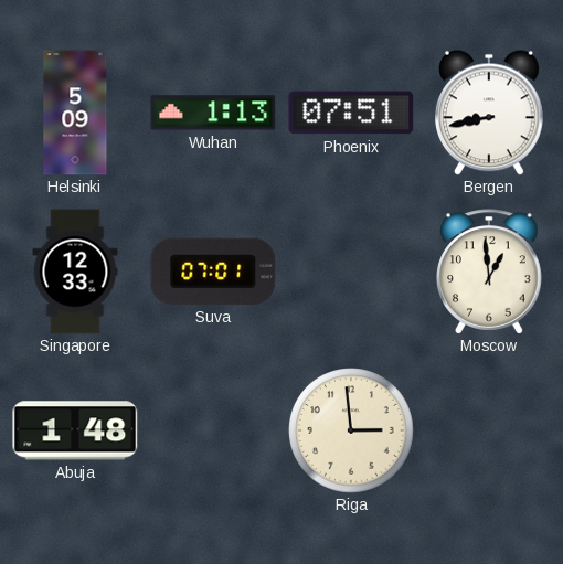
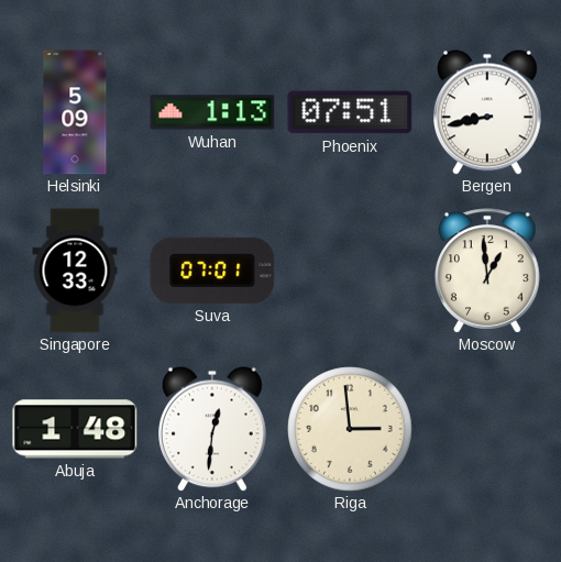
Anchorage: none -> 12:31
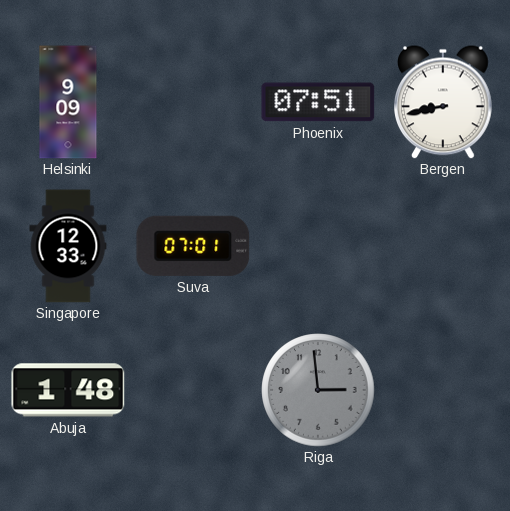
Helsinki: 5:09 -> 9:09
Wuhan: 1:13 -> none
Moscow: 12:59 -> none
Anchorage: 12:31 -> none
Riga dial: cream -> grey
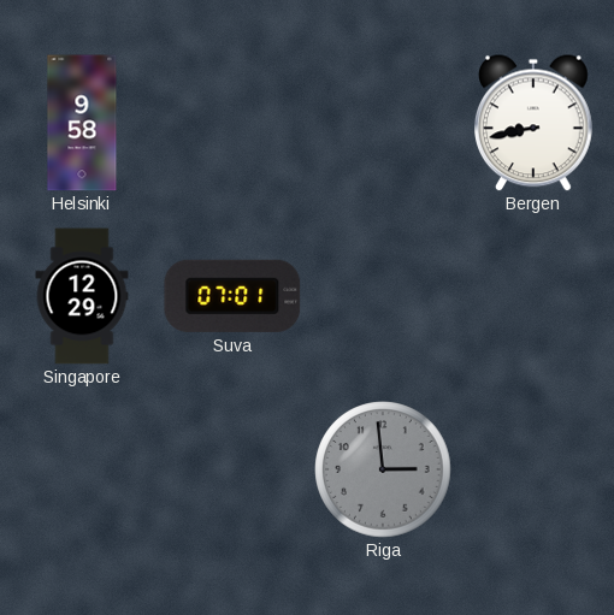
Helsinki: 9:09 -> 9:58
Phoenix: 07:51 -> none
Singapore: 12:33 -> 12:29
Abuja: 1:48 -> none
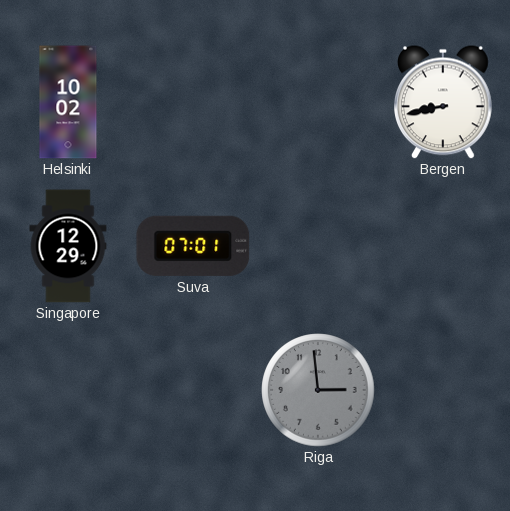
Helsinki: 9:58 -> 10:02
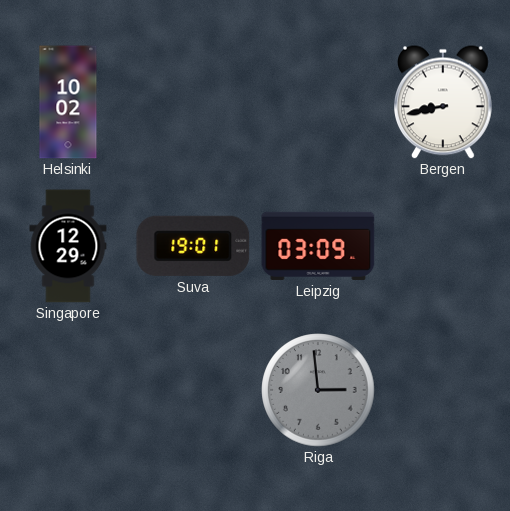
Suva: 07:01 -> 19:01
Leipzig: none -> 03:09
